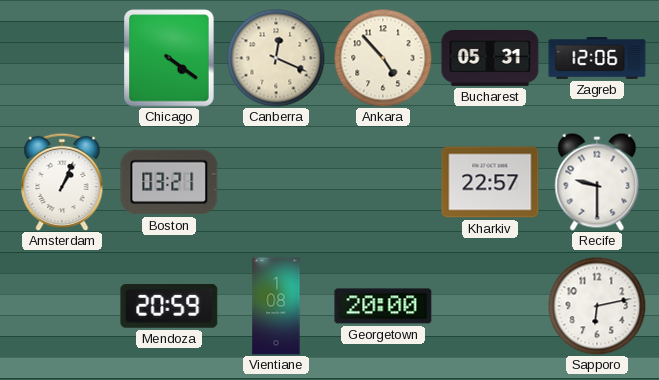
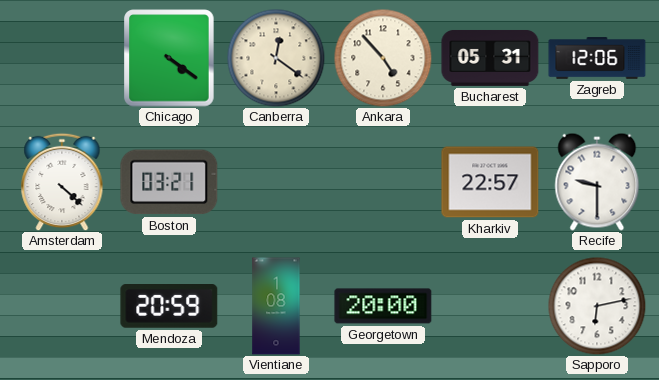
Canberra: 12:19 -> 12:21
Amsterdam: 1:04 -> 4:22
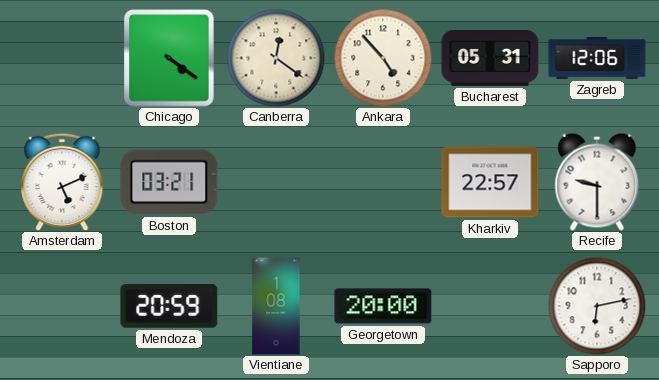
Amsterdam: 4:22 -> 5:11
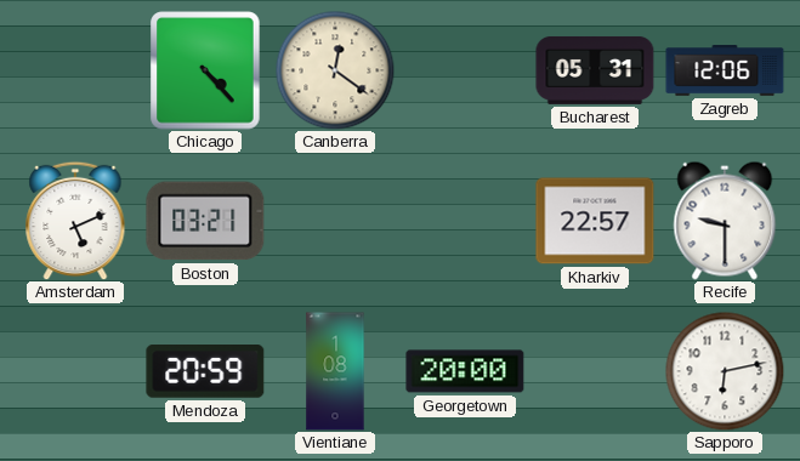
Chicago: 4:21 -> 4:23
Ankara: 4:53 -> none
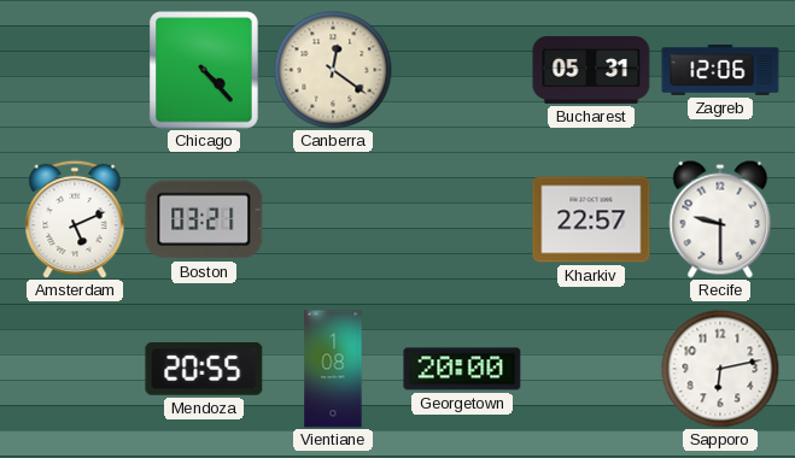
Mendoza: 20:59 -> 20:55
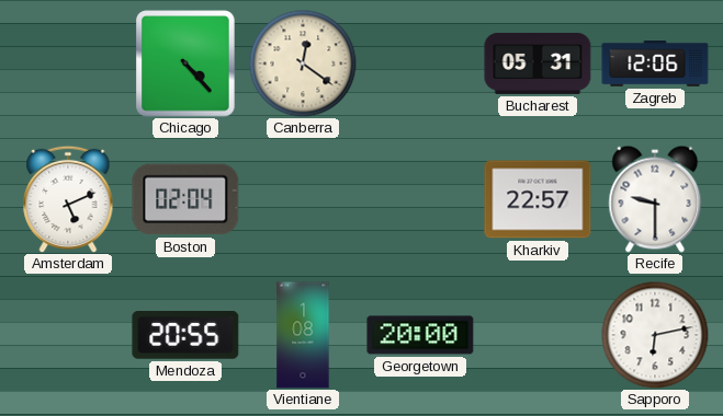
Boston: 03:21 -> 02:04
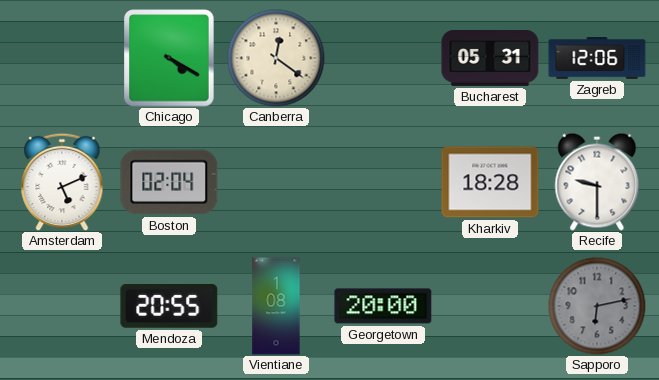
Chicago: 4:23 -> 4:20
Kharkiv: 22:57 -> 18:28
Sapporo dial: white -> grey
